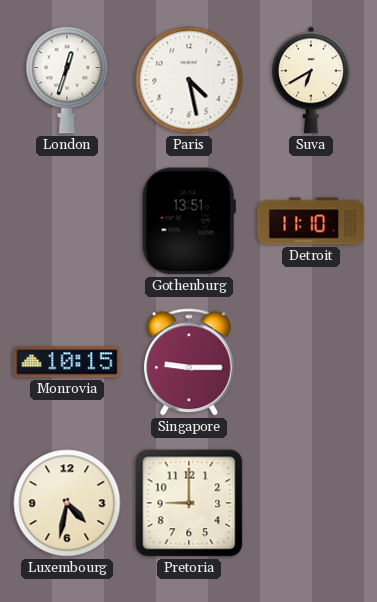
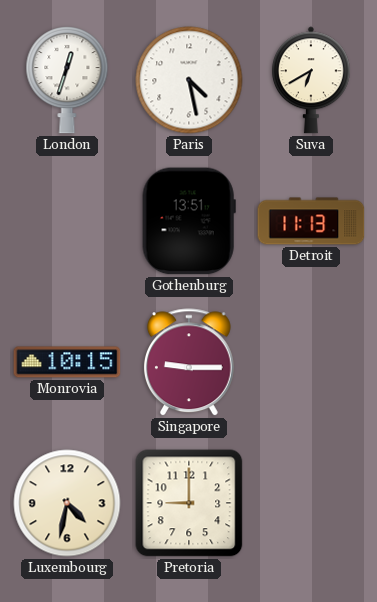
Detroit: 11:10 -> 11:13
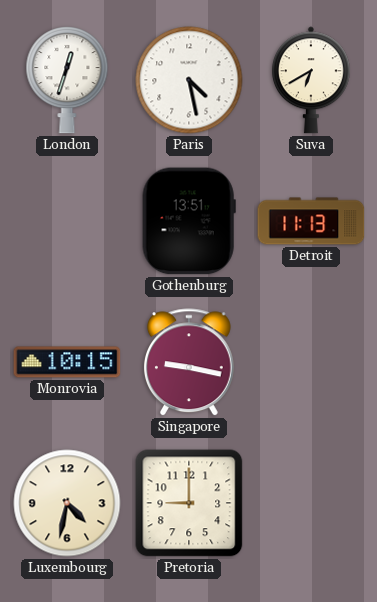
Singapore: 9:15 -> 9:17
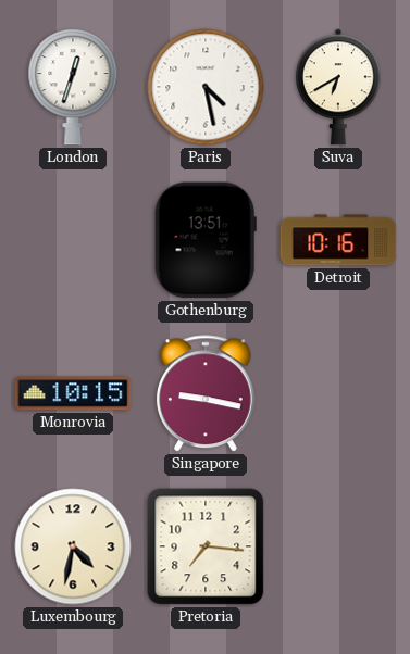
Detroit: 11:13 -> 10:16
Pretoria: 9:00 -> 7:16
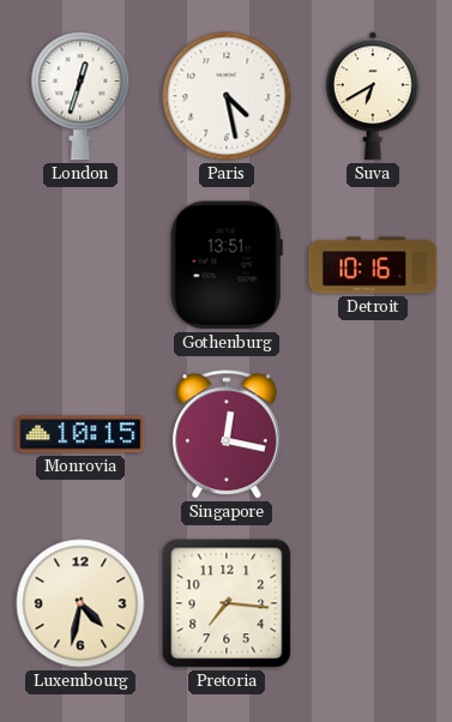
Singapore: 9:17 -> 12:17
